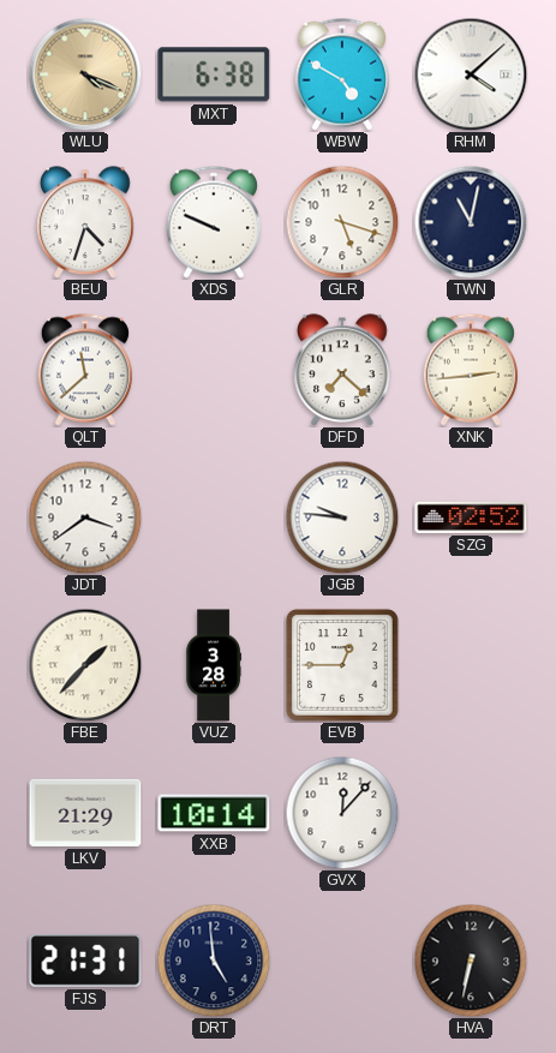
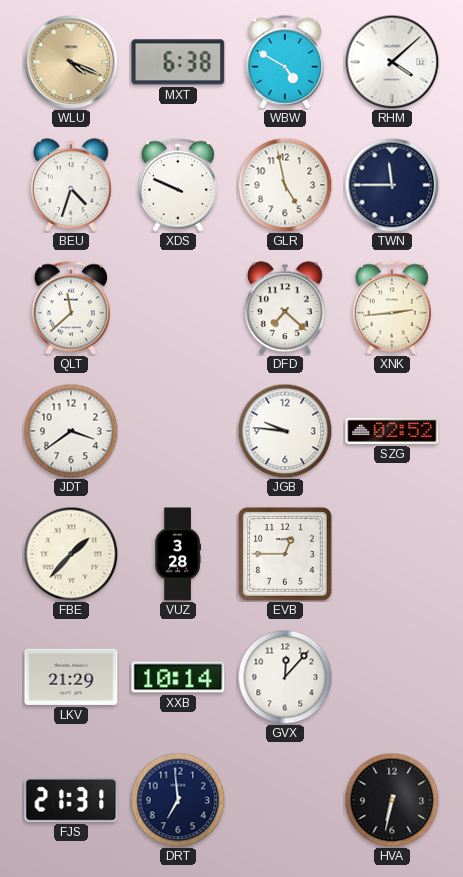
GLR: 5:18 -> 4:58
TWN: 11:02 -> 11:45
DRT: 4:59 -> 6:59
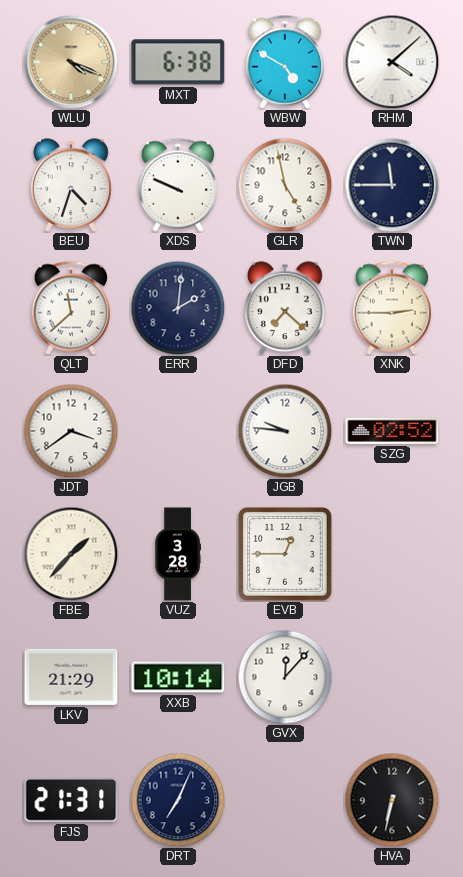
ERR: none -> 2:01
XNK: 2:44 -> 2:45
DRT: 6:59 -> 7:04
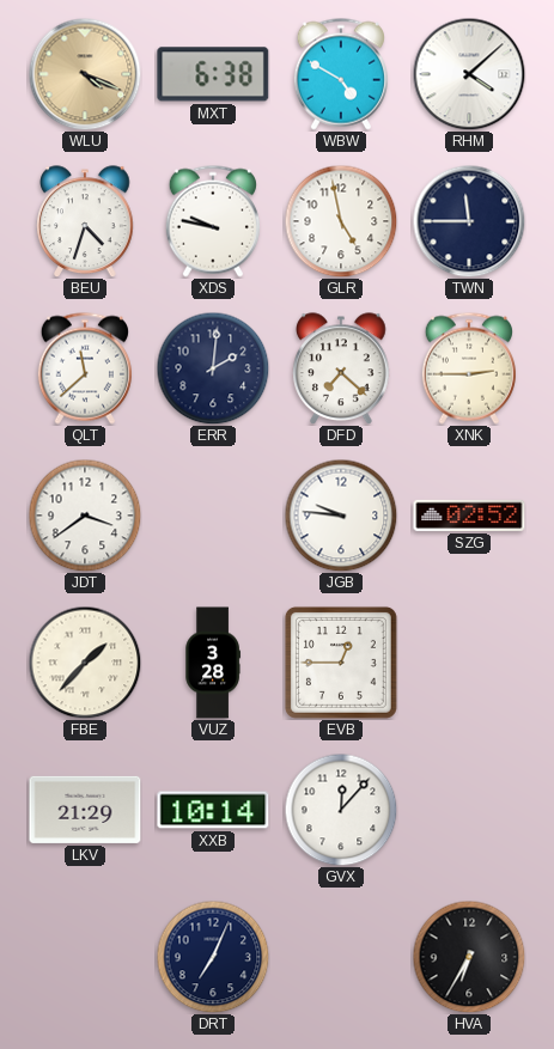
XDS: 9:49 -> 9:47
FJS: 21:31 -> none
HVA: 6:32 -> 6:35
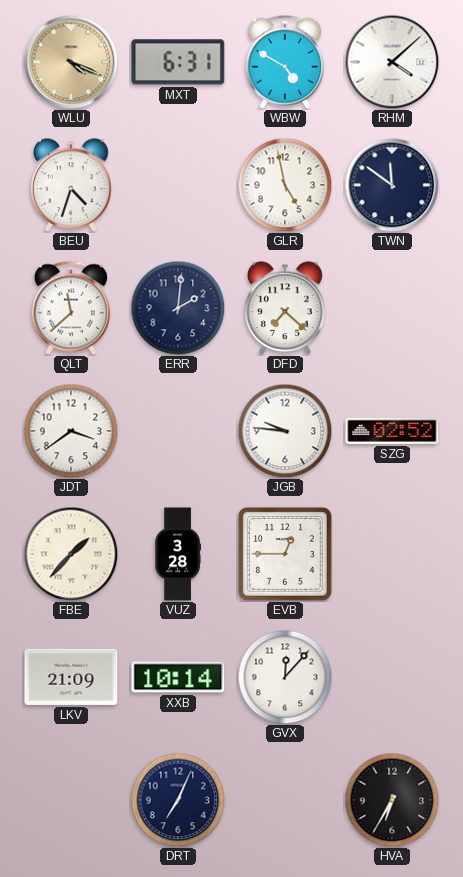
MXT: 6:38 -> 6:31
XDS: 9:47 -> none
TWN: 11:45 -> 11:51
XNK: 2:45 -> none
LKV: 21:29 -> 21:09
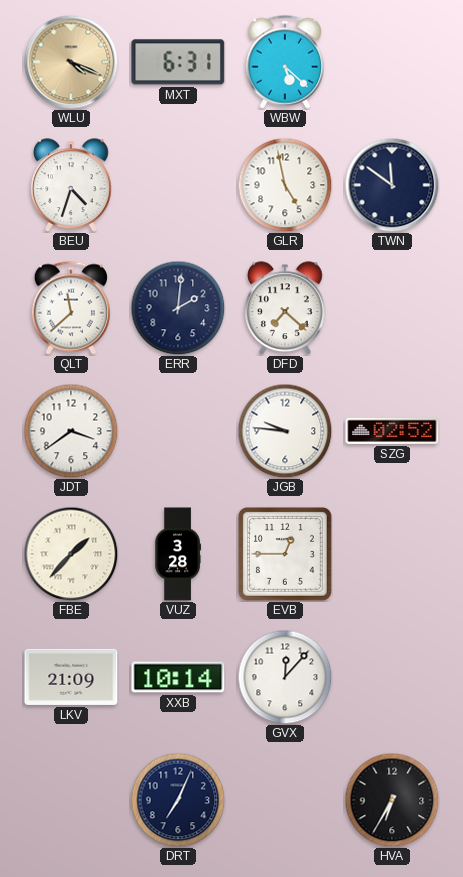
WBW: 4:50 -> 5:22
RHM: 4:08 -> none
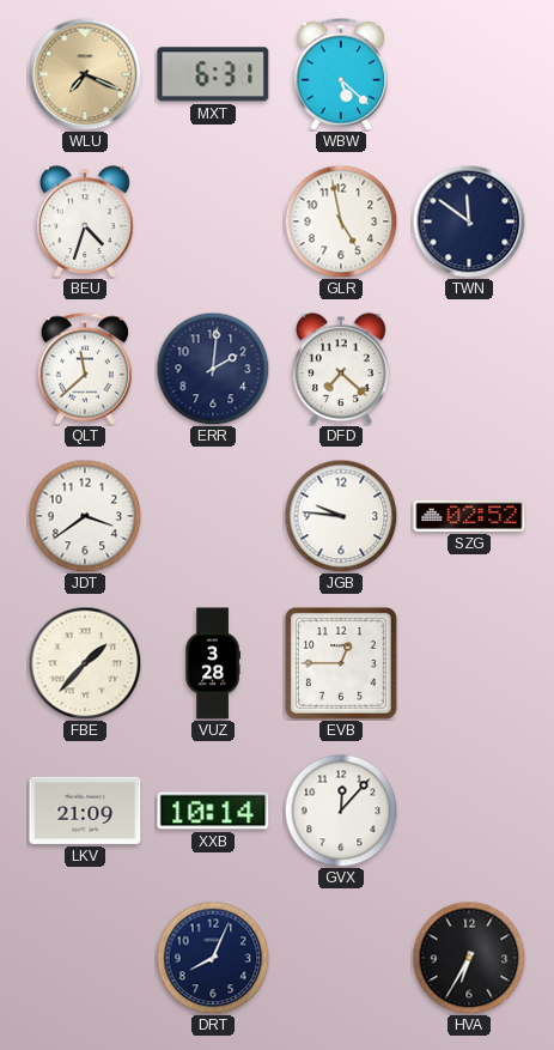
WLU: 4:19 -> 7:19
DRT: 7:04 -> 8:04
